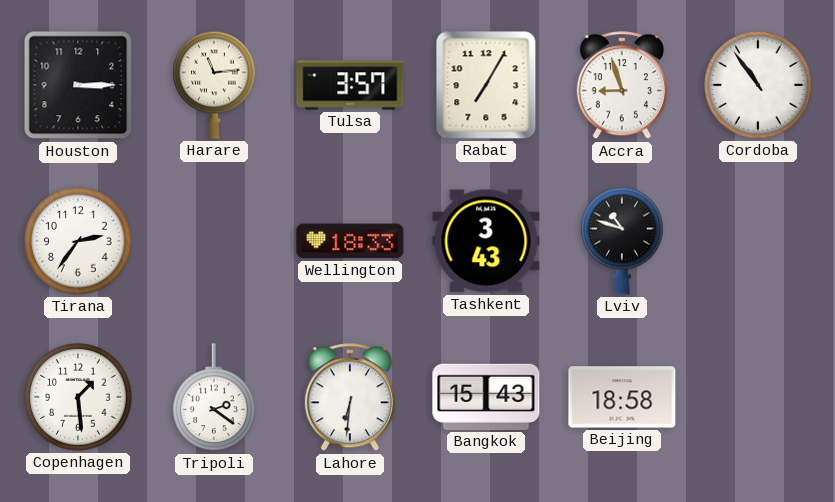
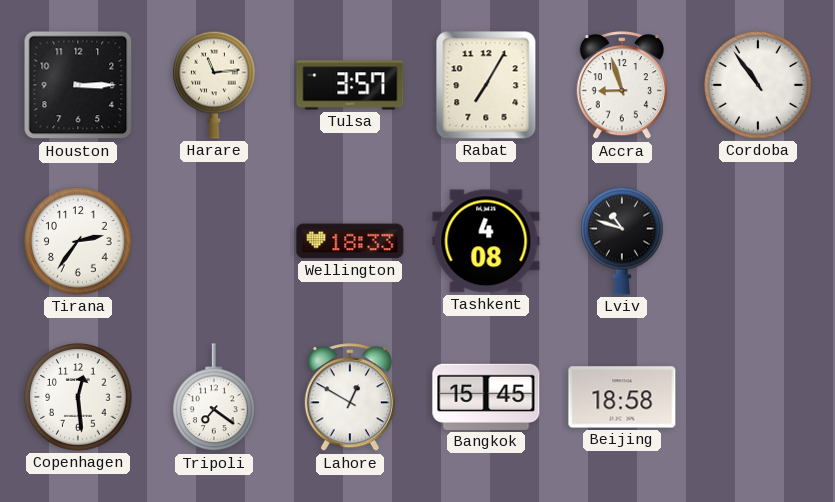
Tashkent: 3:43 -> 4:08
Copenhagen: 1:29 -> 12:29
Tripoli: 2:21 -> 7:21
Lahore: 6:31 -> 12:50
Bangkok: 15:43 -> 15:45
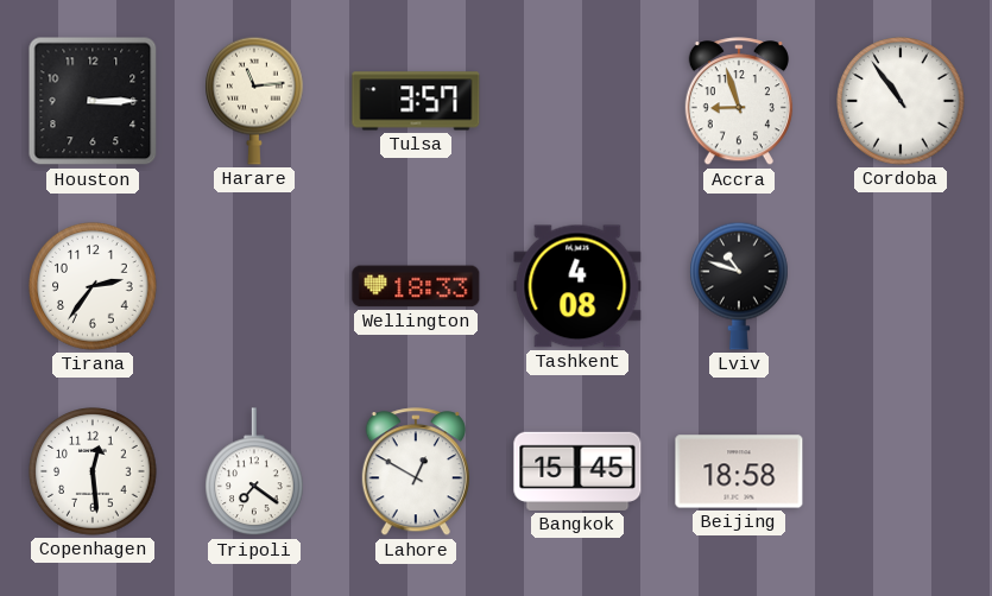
Rabat: 7:05 -> none
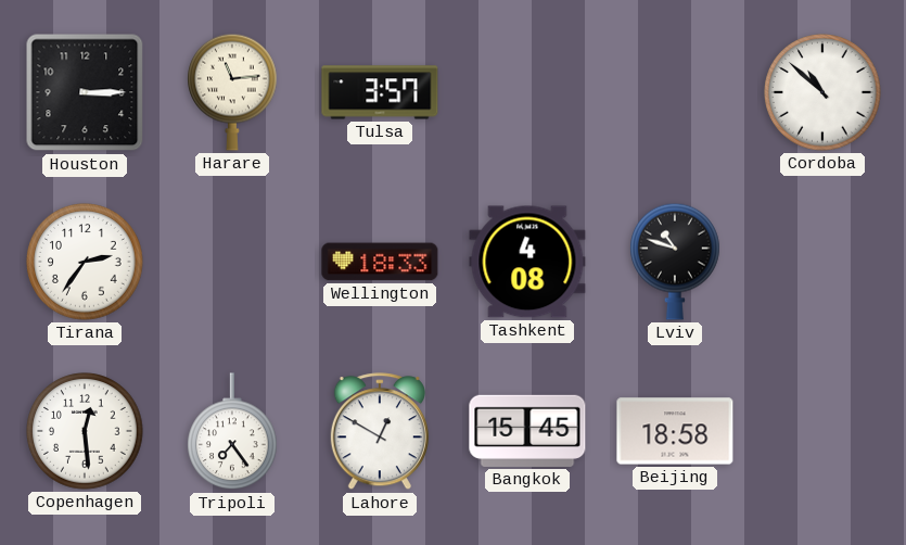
Accra: 8:57 -> none
Cordoba: 10:54 -> 10:52
Tripoli: 7:21 -> 7:24
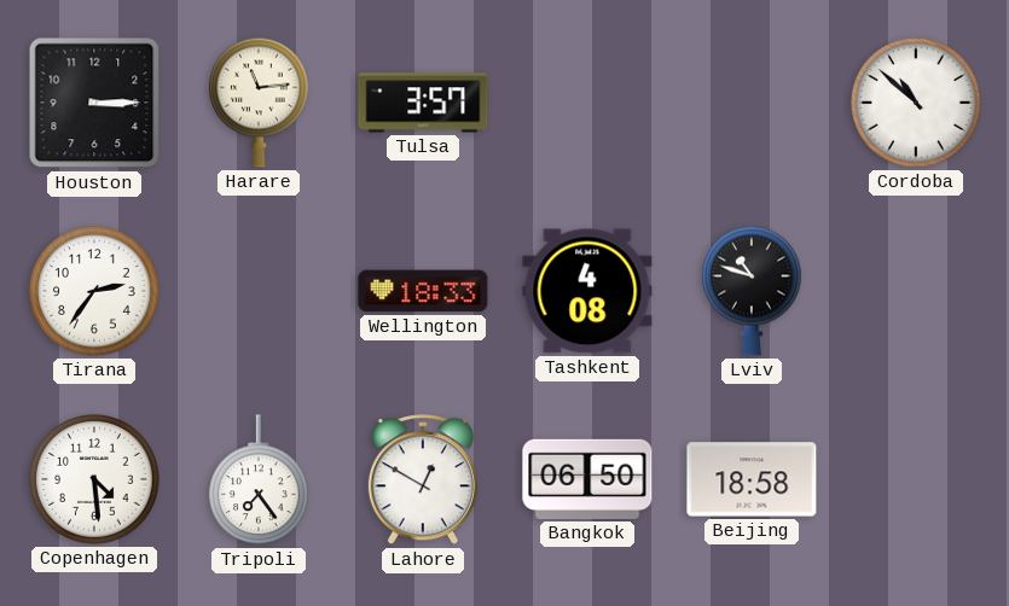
Copenhagen: 12:29 -> 4:29
Bangkok: 15:45 -> 06:50
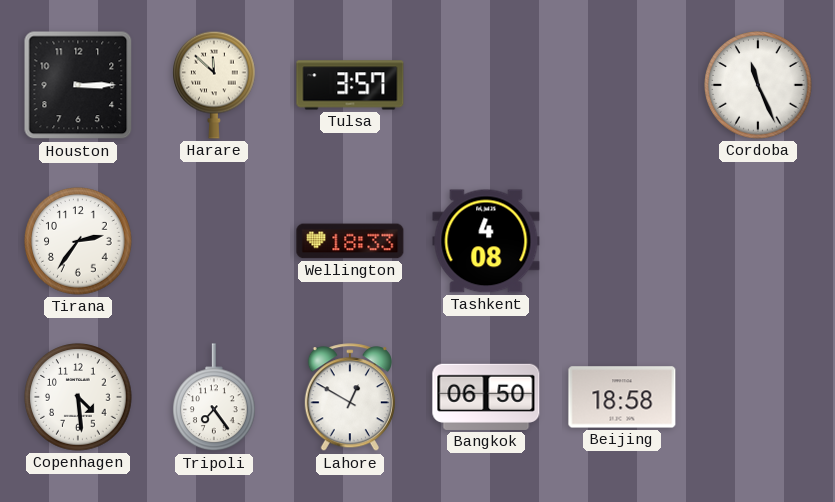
Harare: 11:14 -> 11:52
Cordoba: 10:52 -> 11:26
Lviv: 10:48 -> none
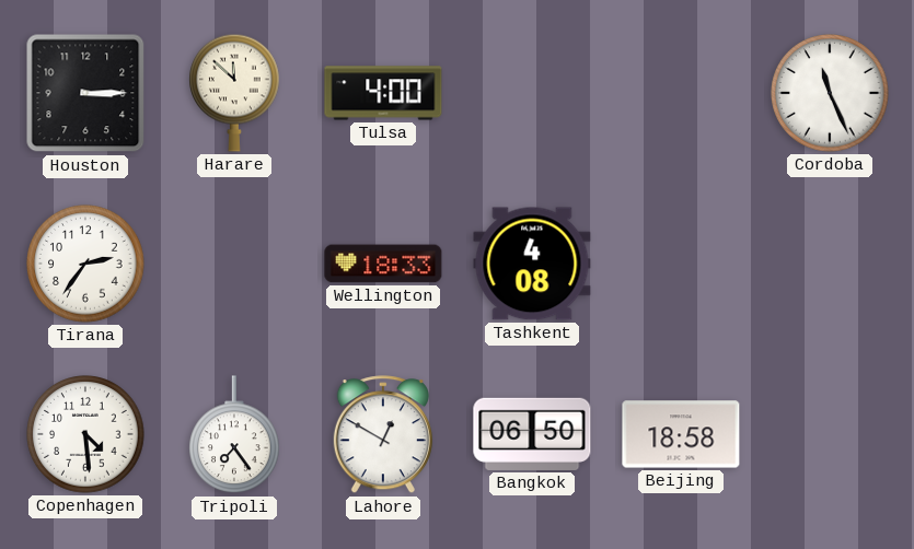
Tulsa: 3:57 -> 4:00
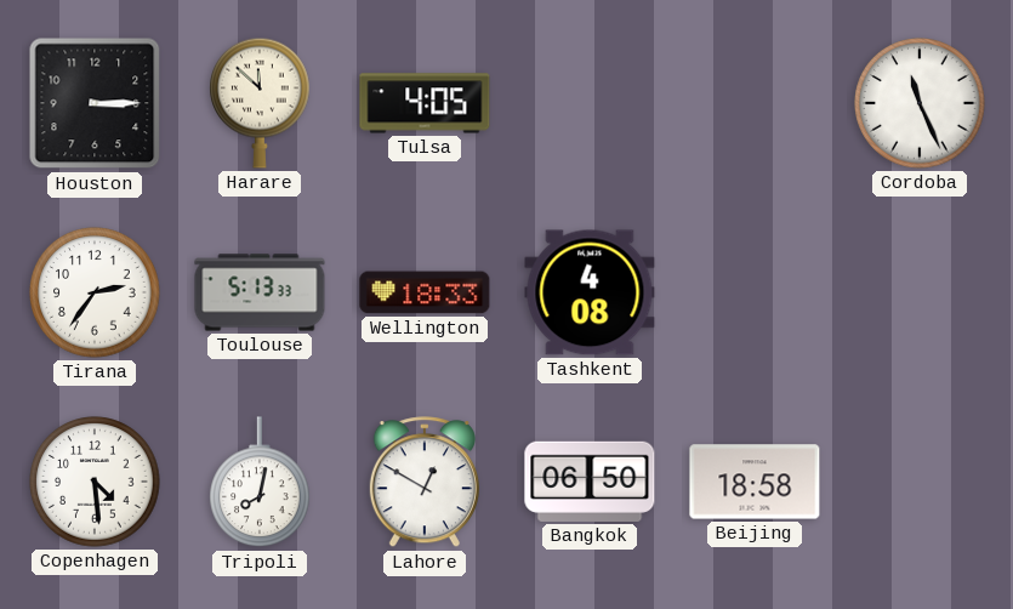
Tulsa: 4:00 -> 4:05
Toulouse: none -> 5:13
Tripoli: 7:24 -> 8:02
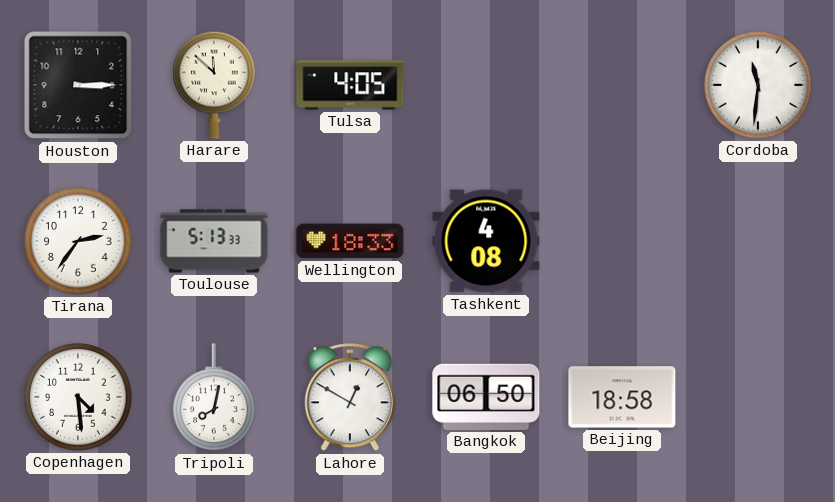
Cordoba: 11:26 -> 11:31
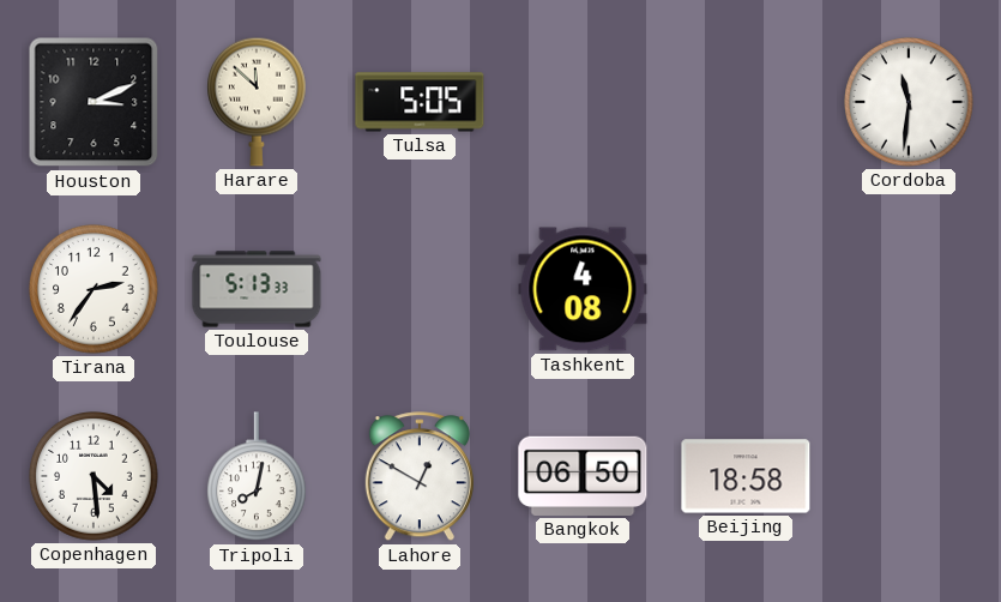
Houston: 3:15 -> 3:11
Tulsa: 4:05 -> 5:05
Wellington: 18:33 -> none
